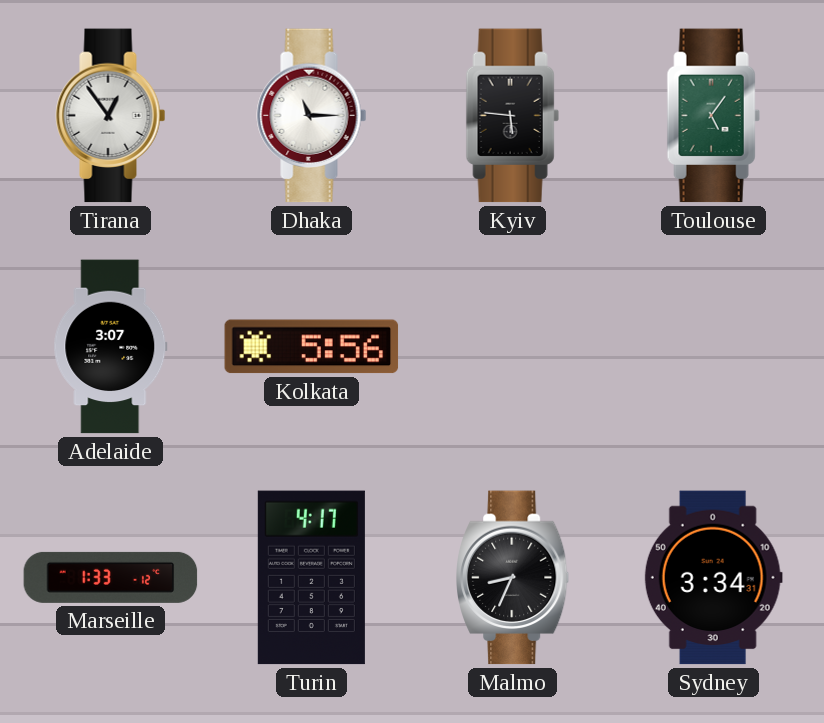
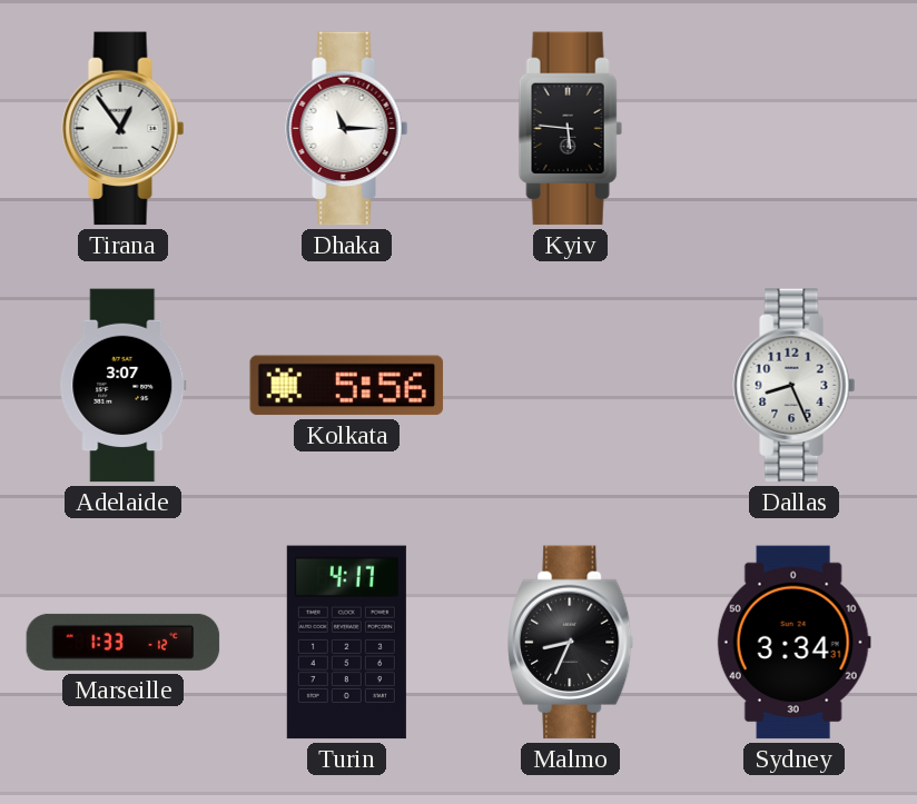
Toulouse: 5:06 -> none
Dallas: none -> 8:26
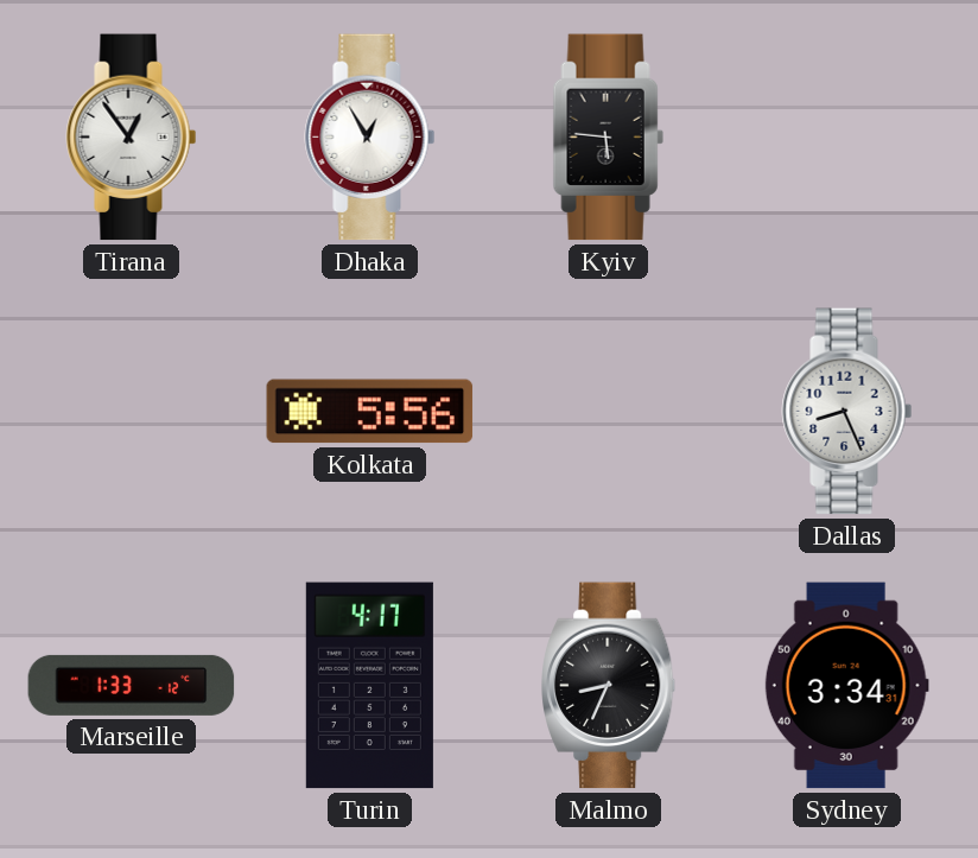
Dhaka: 11:15 -> 12:55
Adelaide: 3:07 -> none
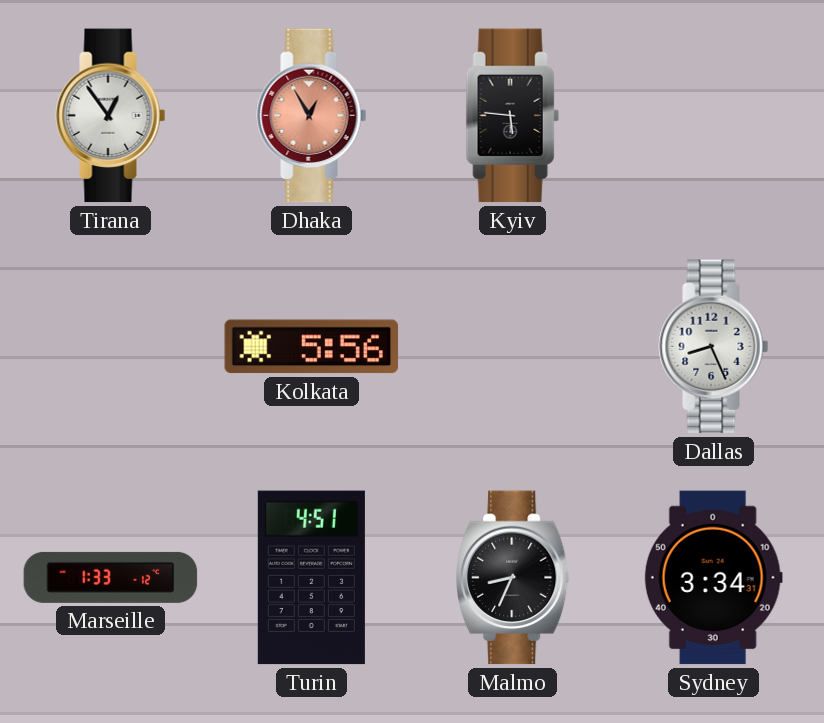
Dhaka dial: white -> salmon
Turin: 4:17 -> 4:51
